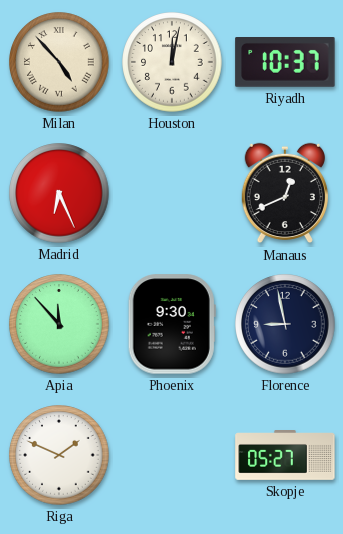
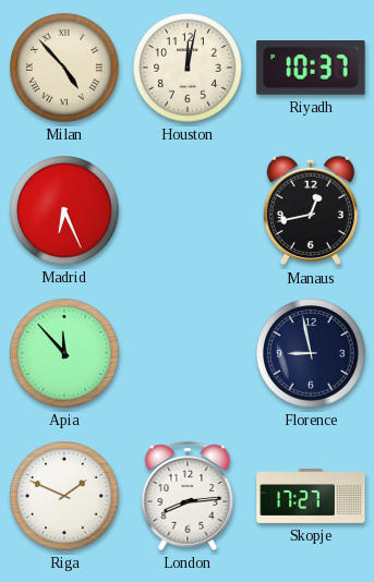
Manaus: 12:41 -> 12:43
Phoenix: 9:30 -> none
London: none -> 8:14
Skopje: 05:27 -> 17:27
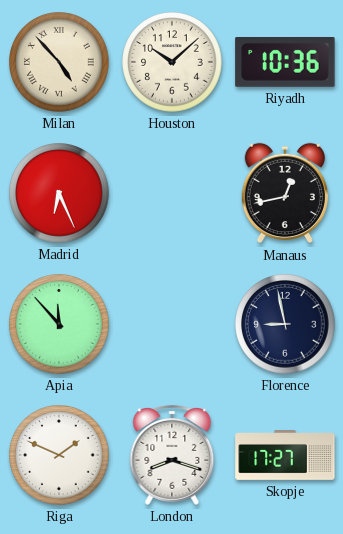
Houston: 12:02 -> 10:08
Riyadh: 10:37 -> 10:36
London: 8:14 -> 8:18
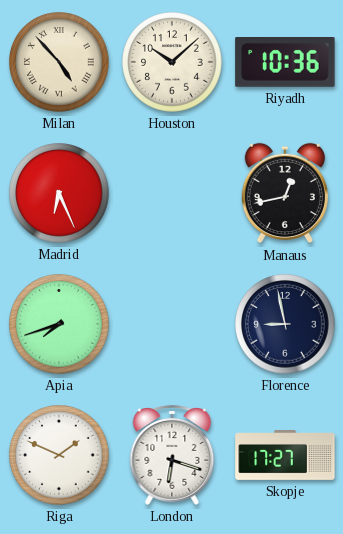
Apia: 11:53 -> 7:42
London: 8:18 -> 6:18
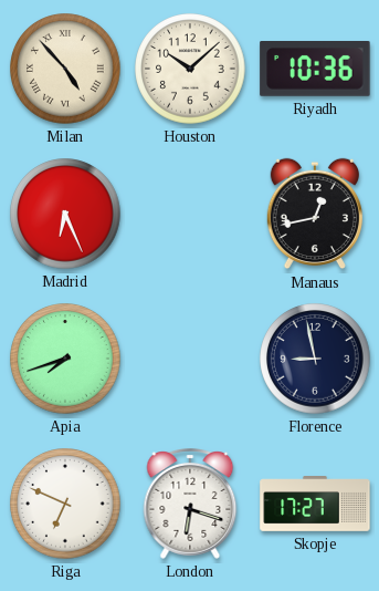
Riga: 1:49 -> 6:49
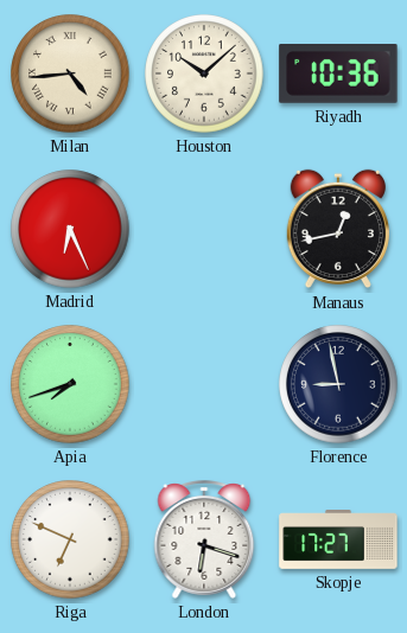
Milan: 4:53 -> 4:44
